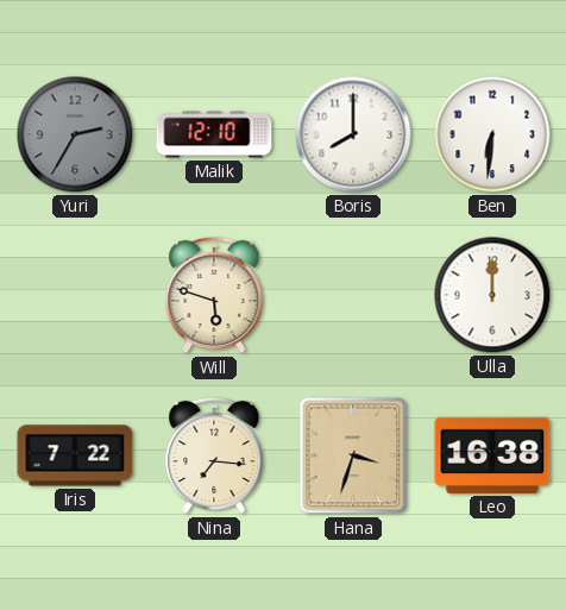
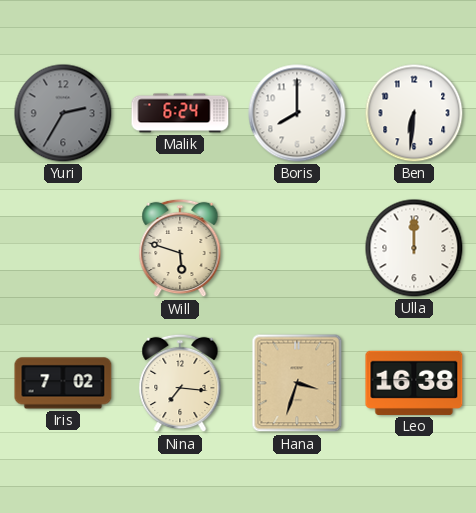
Malik: 12:10 -> 6:24
Iris: 7:22 -> 7:02
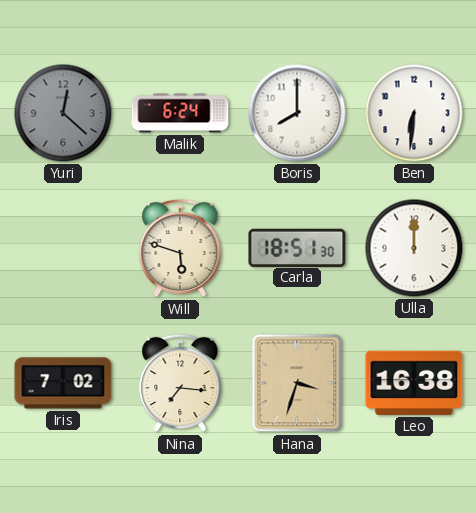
Yuri: 2:35 -> 12:22
Carla: none -> 18:51
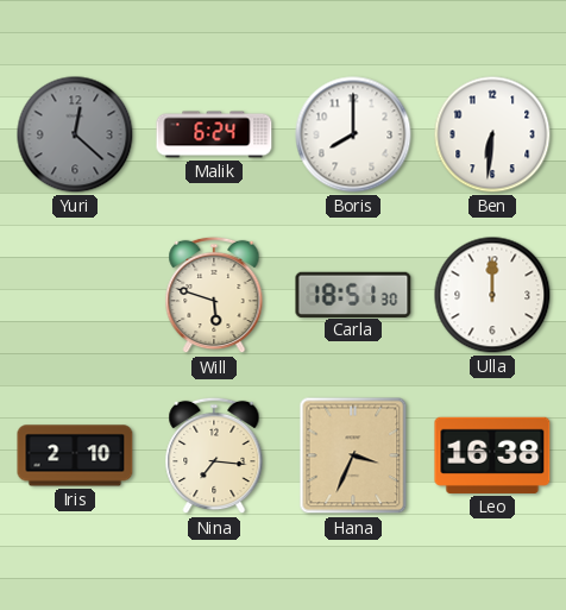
Iris: 7:02 -> 2:10
Hana: 3:33 -> 3:34
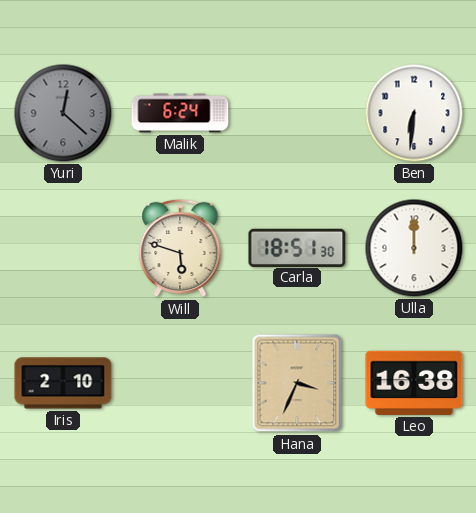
Boris: 8:00 -> none
Nina: 7:16 -> none
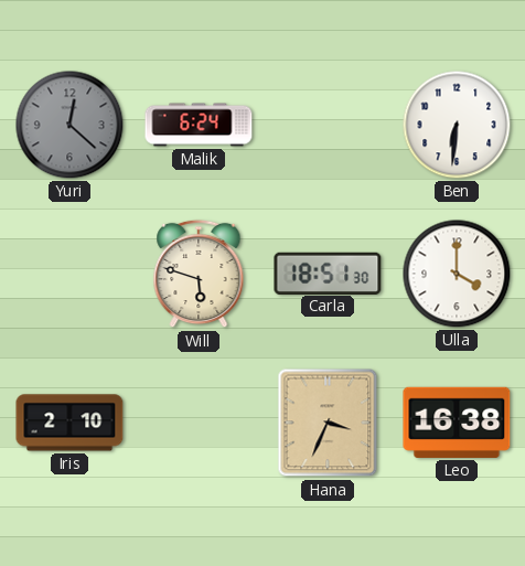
Ulla: 12:00 -> 4:00
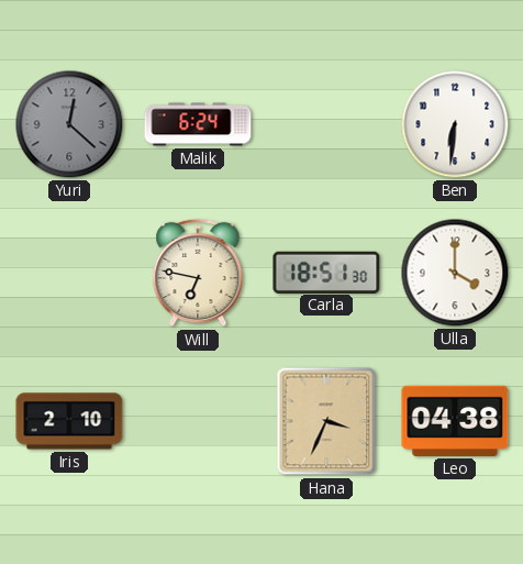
Will: 5:48 -> 6:47
Leo: 16:38 -> 04:38
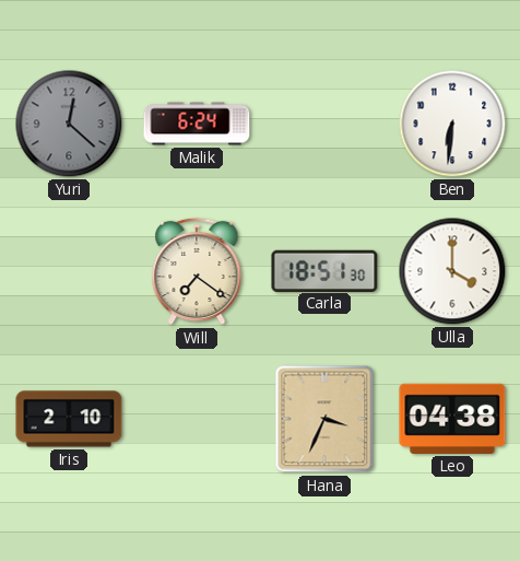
Will: 6:47 -> 7:21
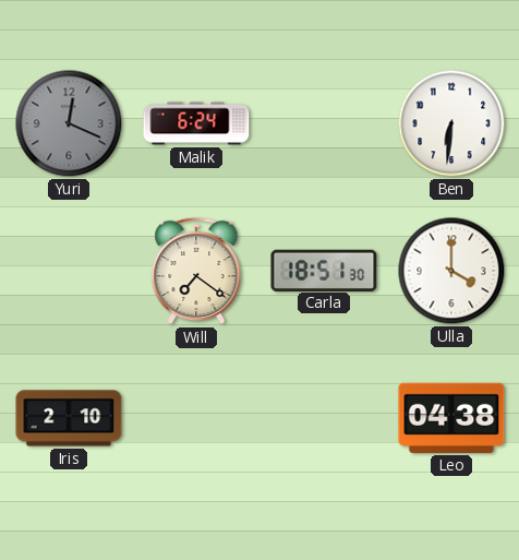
Yuri: 12:22 -> 12:19
Hana: 3:34 -> none
